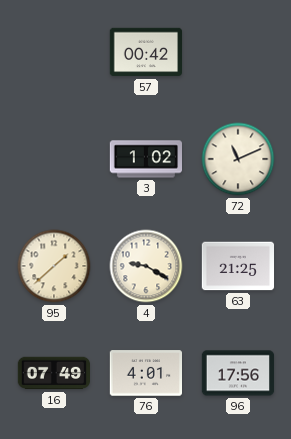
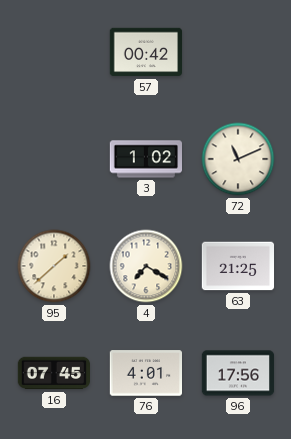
4: 9:20 -> 7:20
16: 07:49 -> 07:45
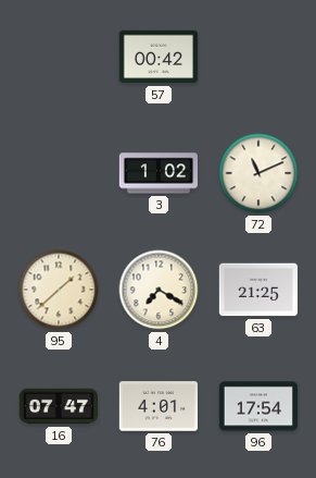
16: 07:45 -> 07:47
96: 17:56 -> 17:54
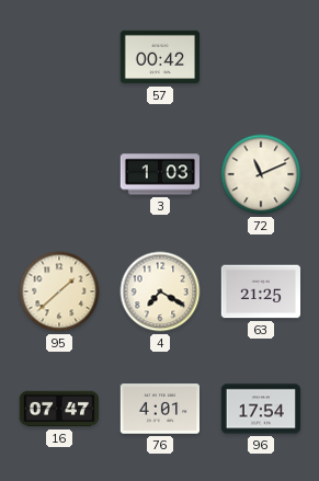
3: 1:02 -> 1:03
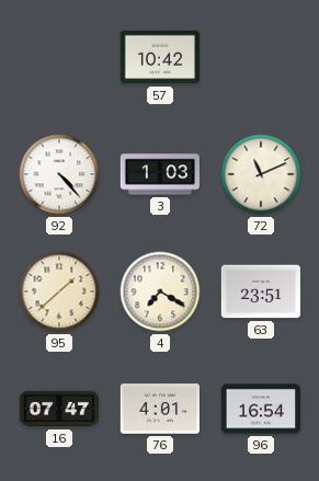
57: 00:42 -> 10:42
92: none -> 4:23
63: 21:25 -> 23:51
96: 17:54 -> 16:54
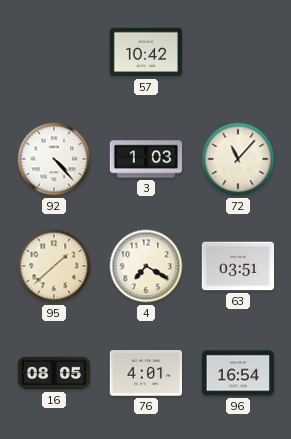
72: 11:11 -> 11:07
63: 23:51 -> 03:51
16: 07:47 -> 08:05
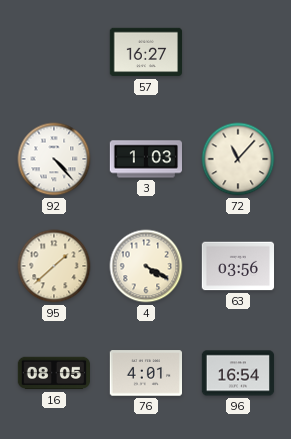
57: 10:42 -> 16:27
4: 7:20 -> 4:20
63: 03:51 -> 03:56
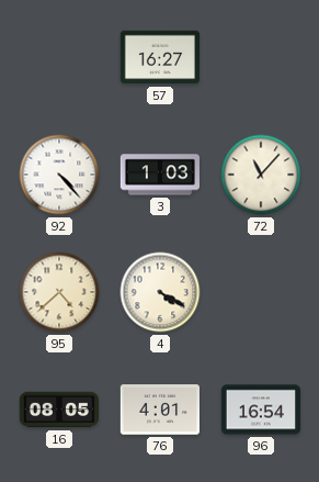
95: 1:38 -> 4:38
63: 03:56 -> none
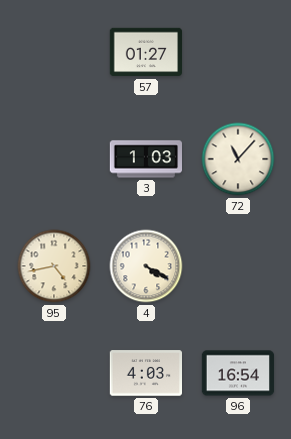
57: 16:27 -> 01:27
92: 4:23 -> none
95: 4:38 -> 4:43
16: 08:05 -> none
76: 4:01 -> 4:03
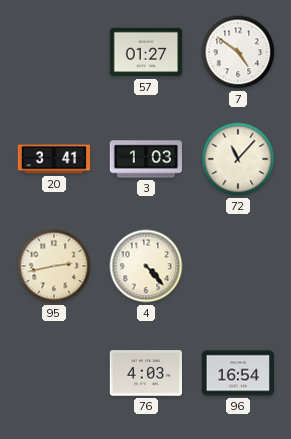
7: none -> 4:51
20: none -> 3:41
95: 4:43 -> 2:43
4: 4:20 -> 4:23
